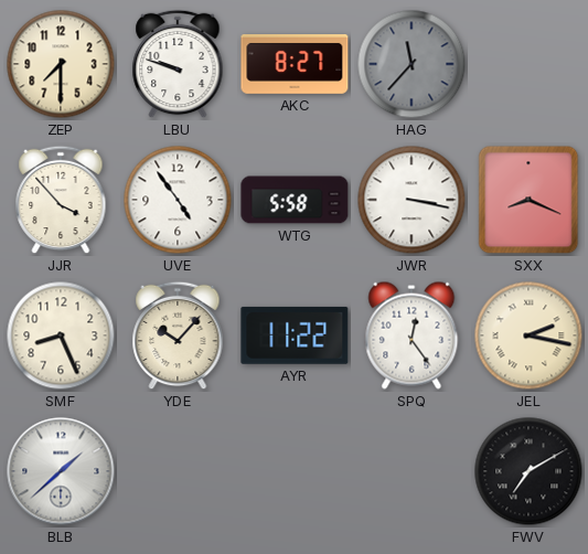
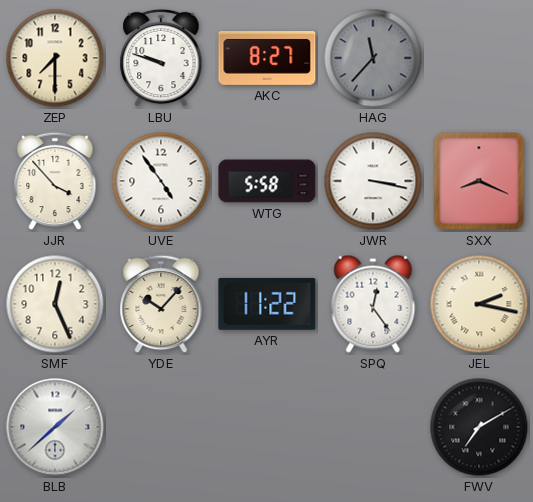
SMF: 8:26 -> 12:26
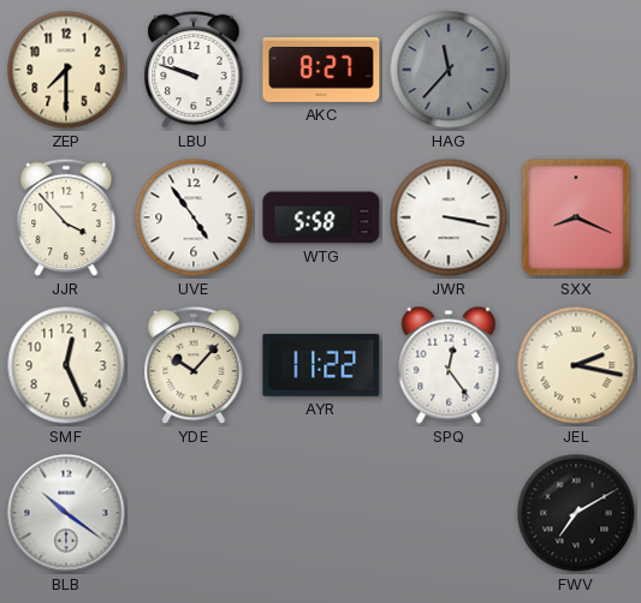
BLB: 1:38 -> 10:21
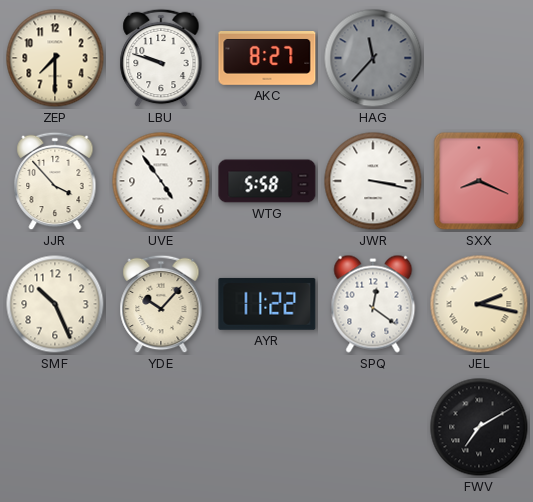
SMF: 12:26 -> 10:26
SPQ: 12:24 -> 12:21
BLB: 10:21 -> none
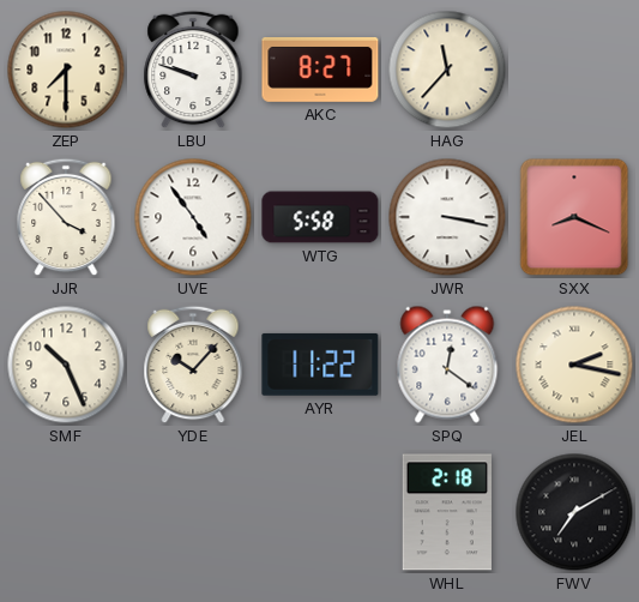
HAG dial: grey -> cream
WHL: none -> 2:18
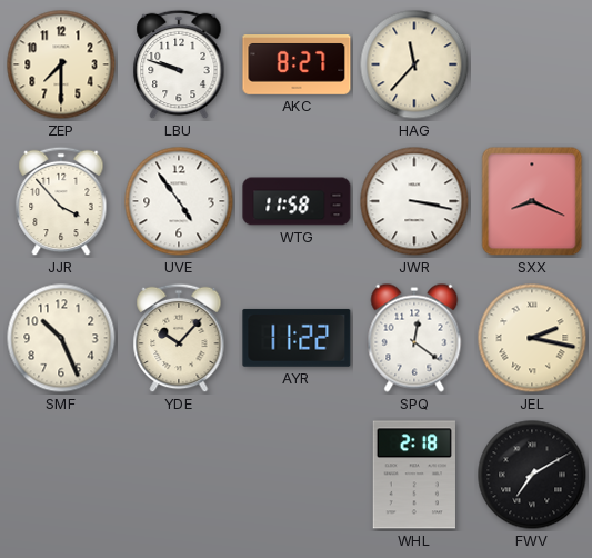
WTG: 5:58 -> 11:58
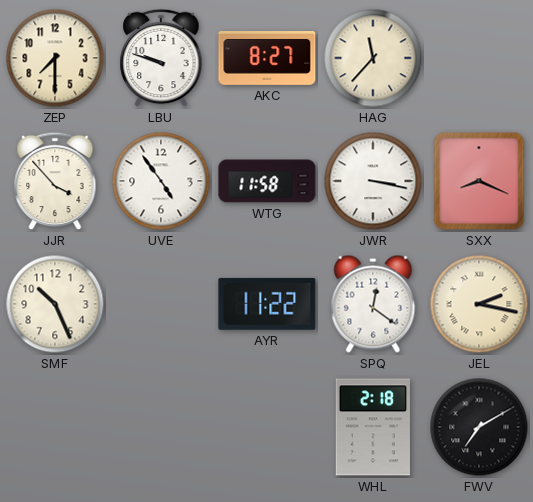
YDE: 10:07 -> none
